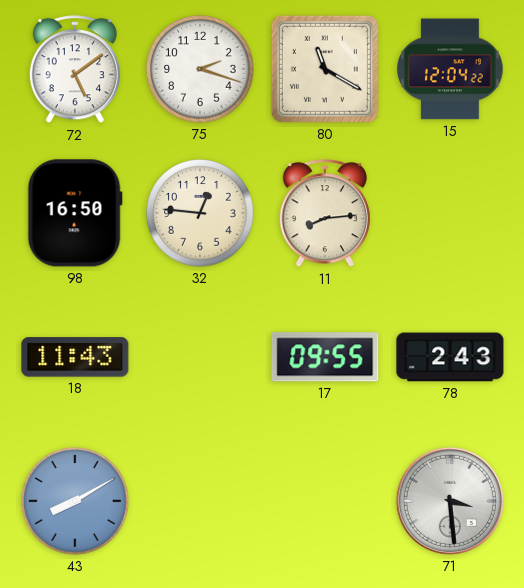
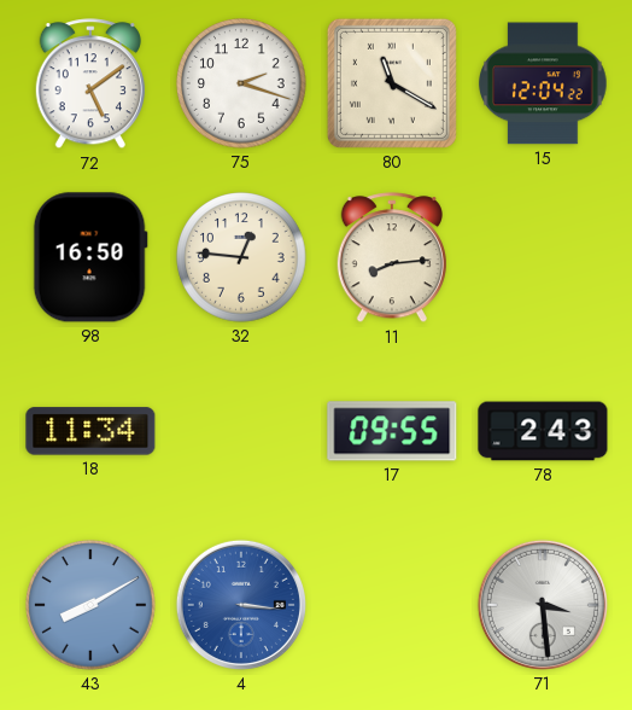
18: 11:43 -> 11:34
4: none -> 3:16
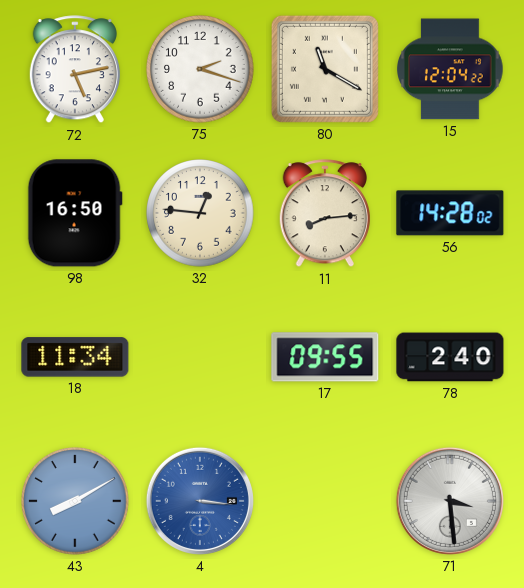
72: 5:09 -> 5:13
56: none -> 14:28
78: 2:43 -> 2:40
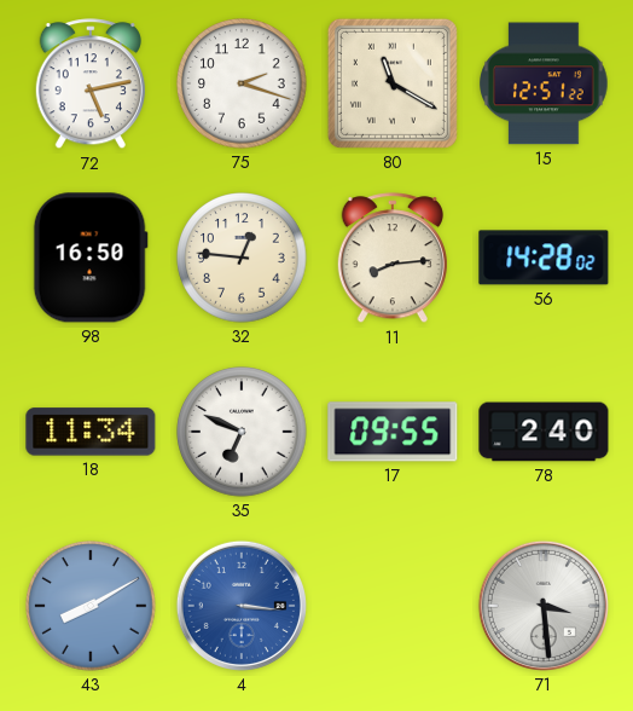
15: 12:04 -> 12:51
35: none -> 6:49
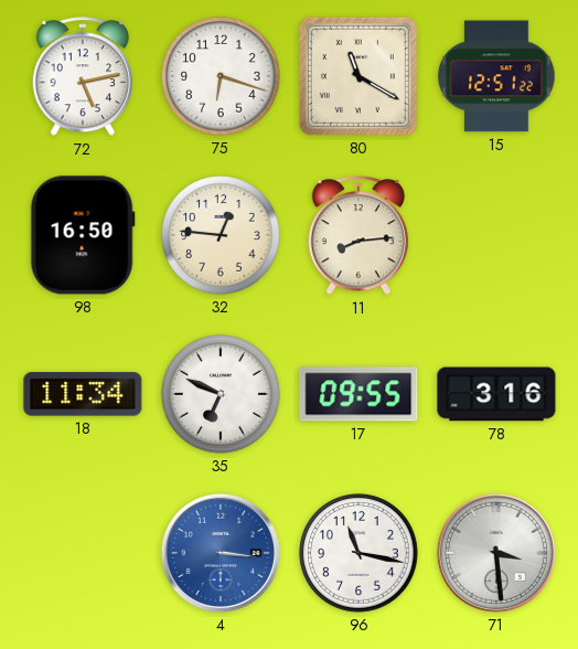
75: 2:18 -> 6:18
56: 14:28 -> none
78: 2:40 -> 3:16
43: 8:10 -> none
96: none -> 11:17
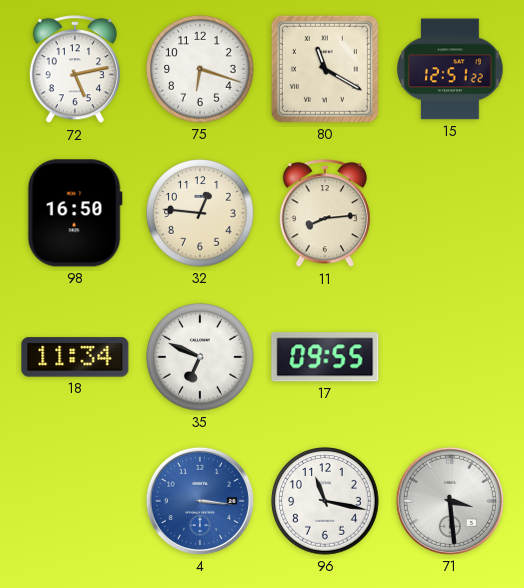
78: 3:16 -> none
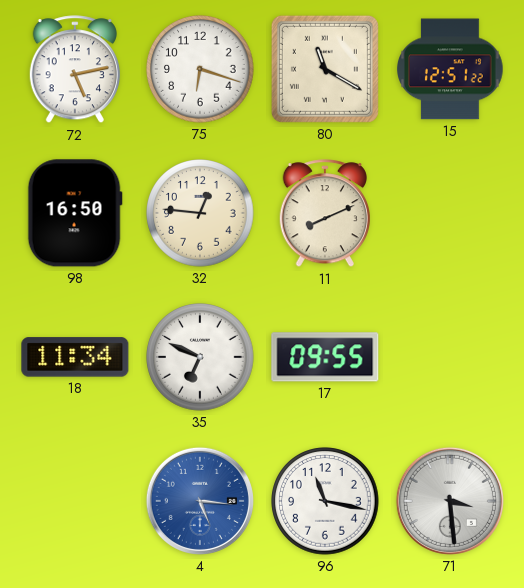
11: 8:14 -> 8:11
4: 3:16 -> 5:16
